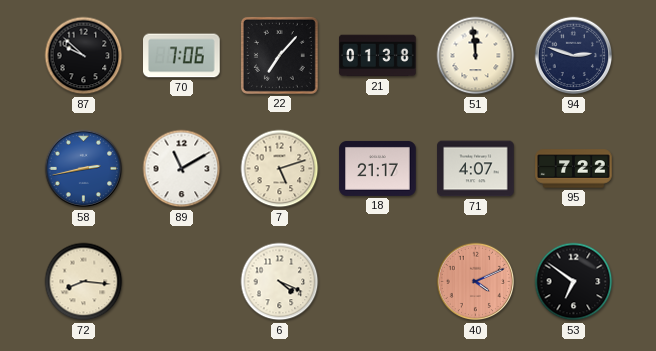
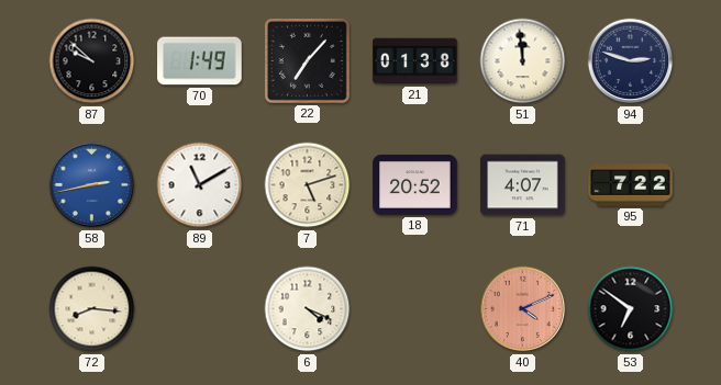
70: 7:06 -> 1:49
18: 21:17 -> 20:52
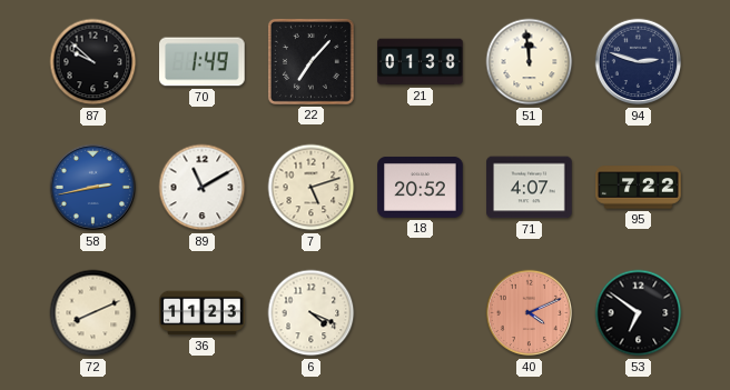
72: 8:16 -> 8:11
36: none -> 11:23
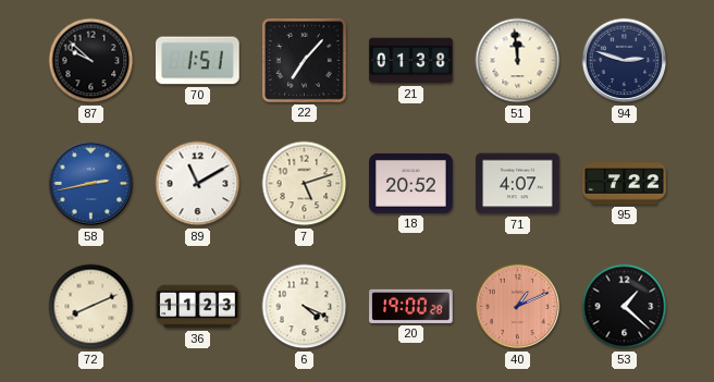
70: 1:49 -> 1:51
20: none -> 19:00
40: 4:11 -> 1:11
53: 6:51 -> 1:22
